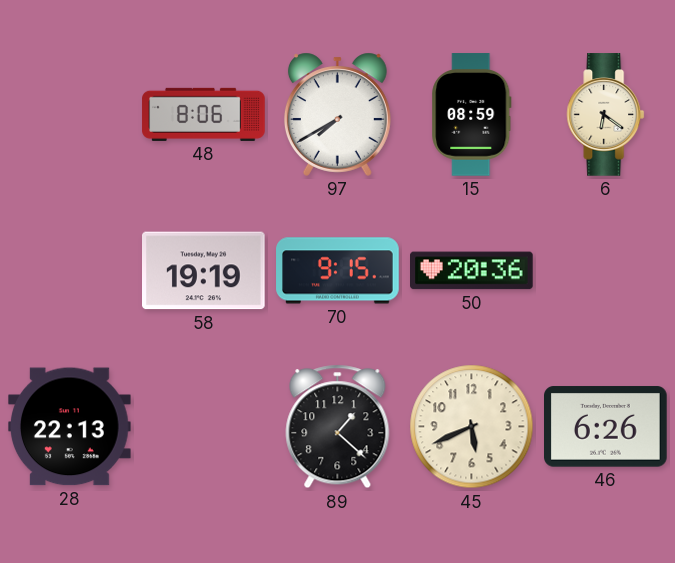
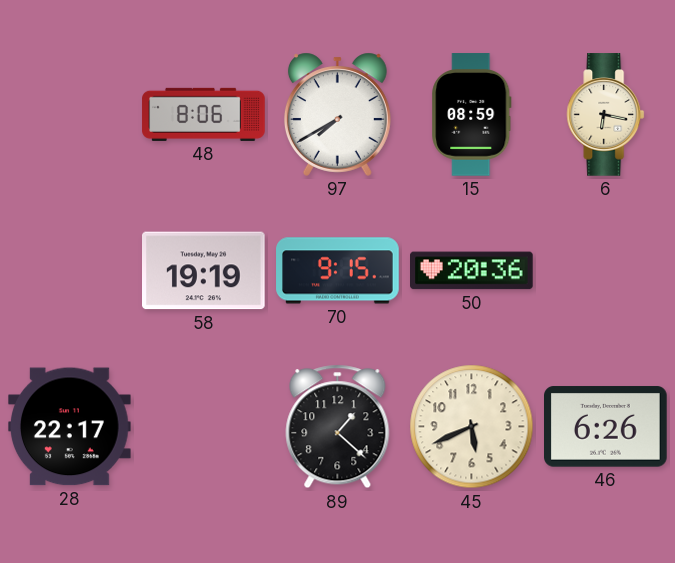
6: 6:21 -> 6:17
28: 22:13 -> 22:17
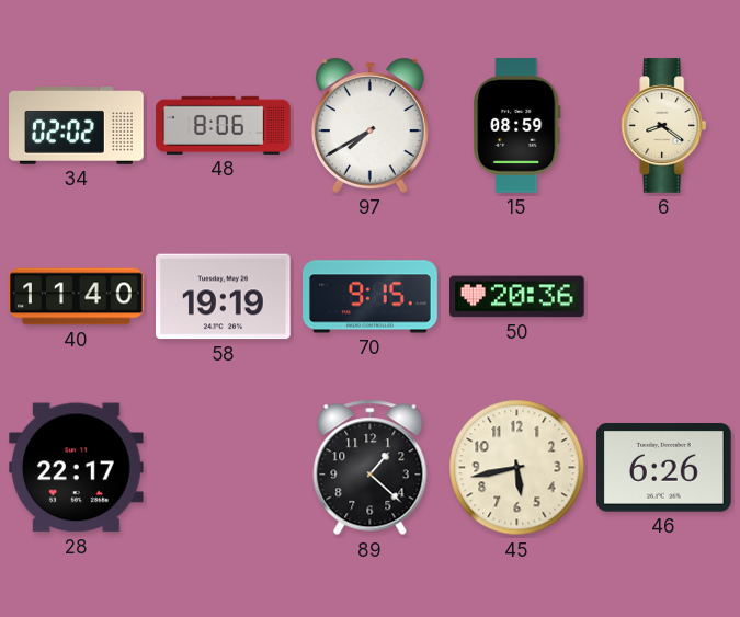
34: none -> 02:02
6: 6:17 -> 8:21
40: none -> 11:40
45: 5:41 -> 5:43
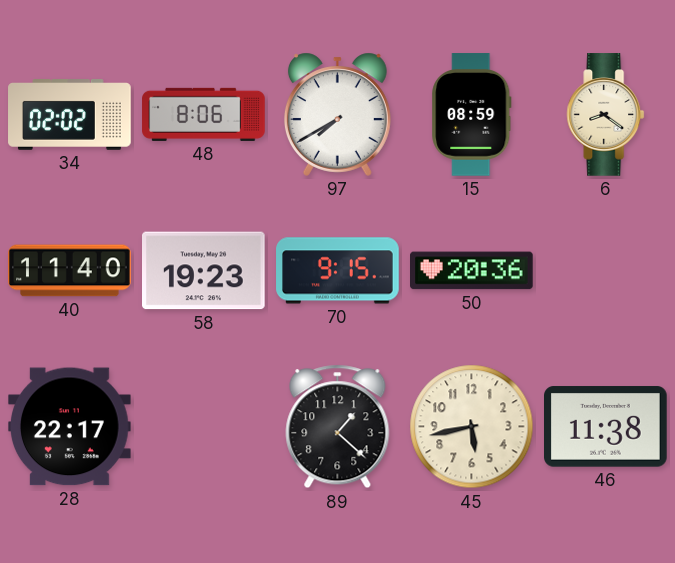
58: 19:19 -> 19:23
46: 6:26 -> 11:38
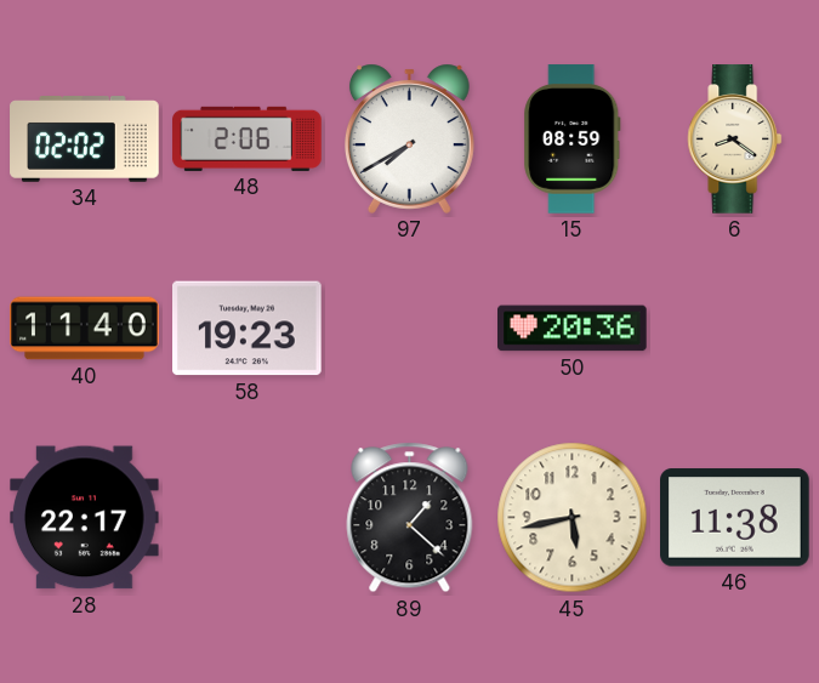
48: 8:06 -> 2:06
70: 9:15 -> none
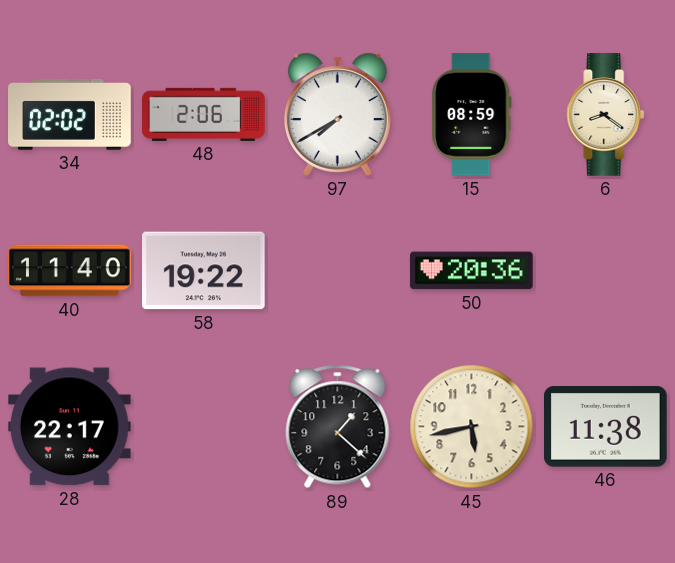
58: 19:23 -> 19:22
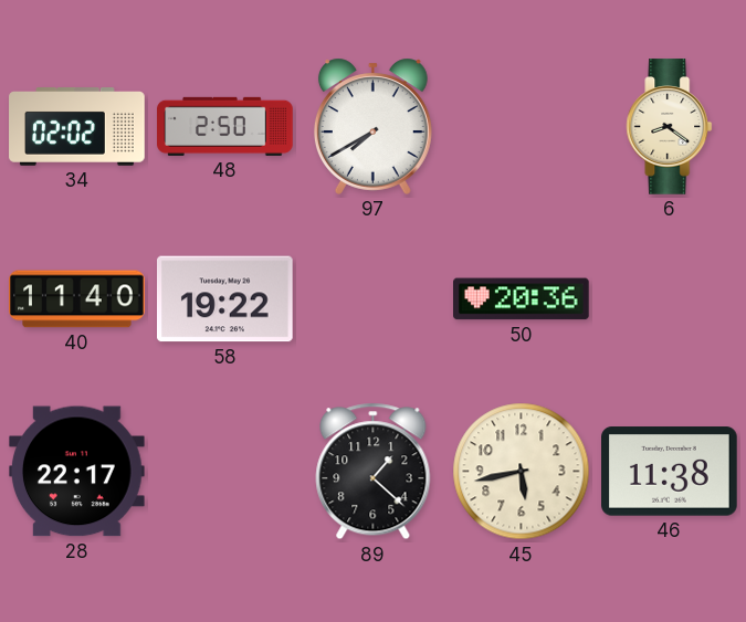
48: 2:06 -> 2:50
15: 08:59 -> none
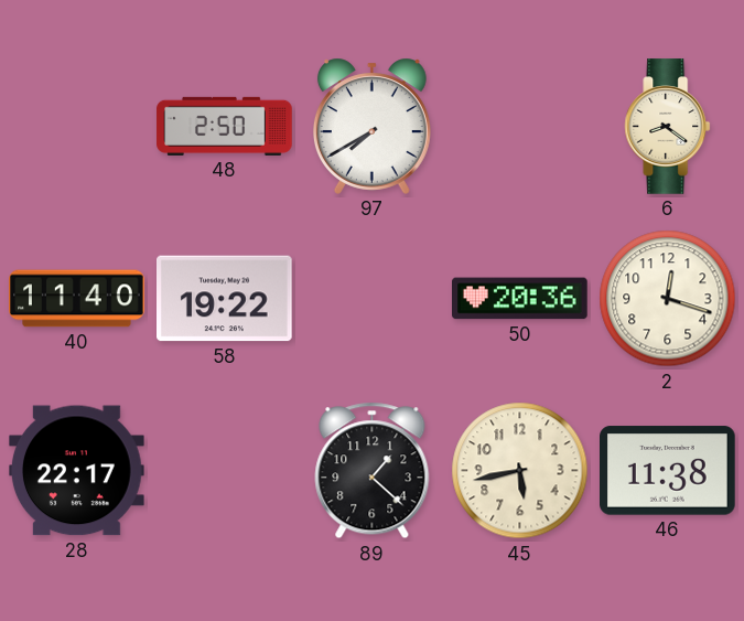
34: 02:02 -> none
2: none -> 12:18
